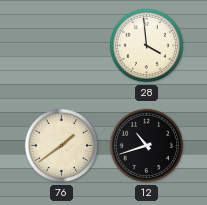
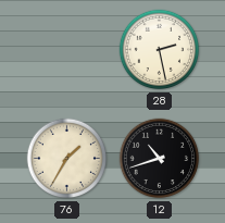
28: 3:59 -> 2:28
76: 1:39 -> 1:35
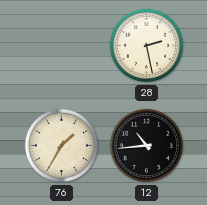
12: 10:42 -> 10:44
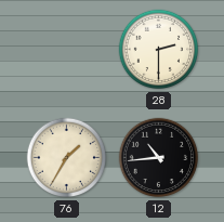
28: 2:28 -> 2:30
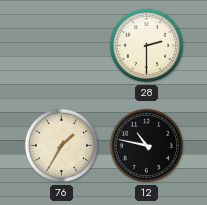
12: 10:44 -> 10:47
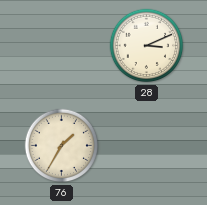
28: 2:30 -> 3:11
12: 10:47 -> none
